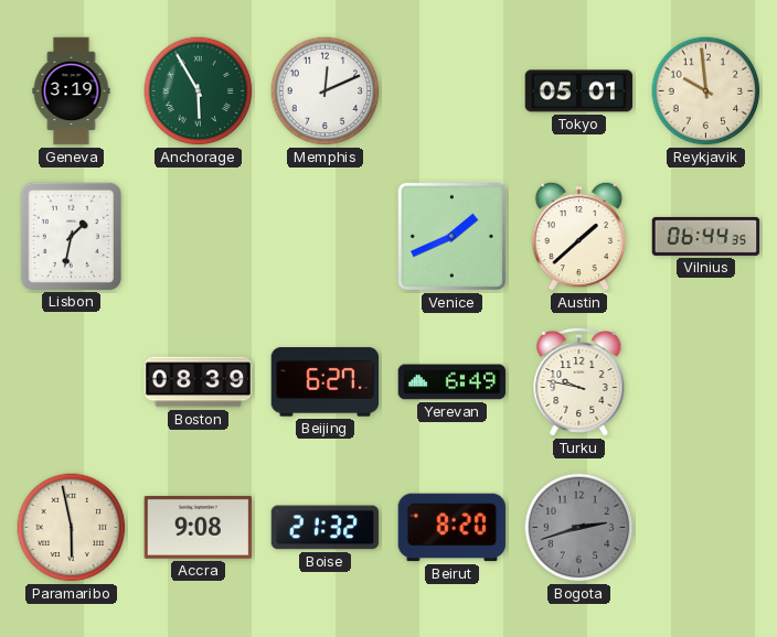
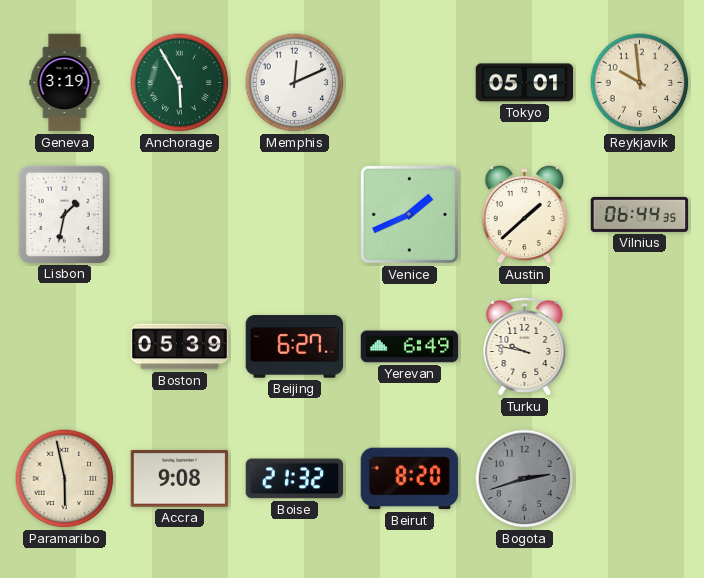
Boston: 08:39 -> 05:39
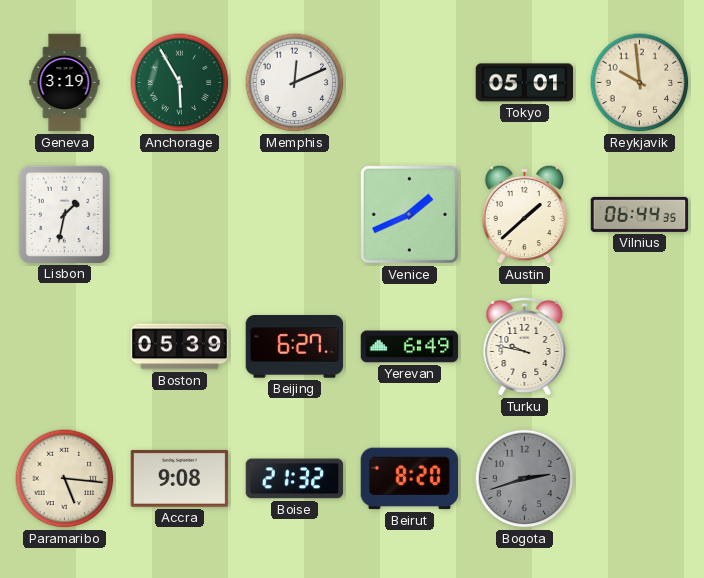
Paramaribo: 5:58 -> 5:16
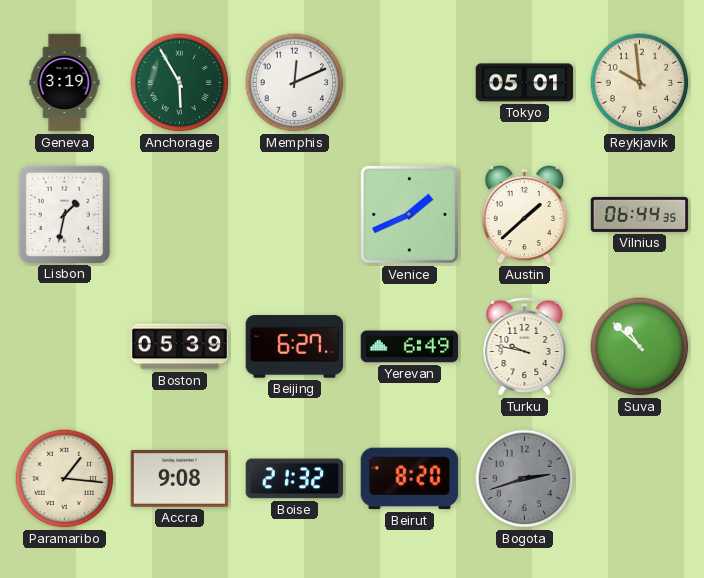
Suva: none -> 10:52
Paramaribo: 5:16 -> 1:16
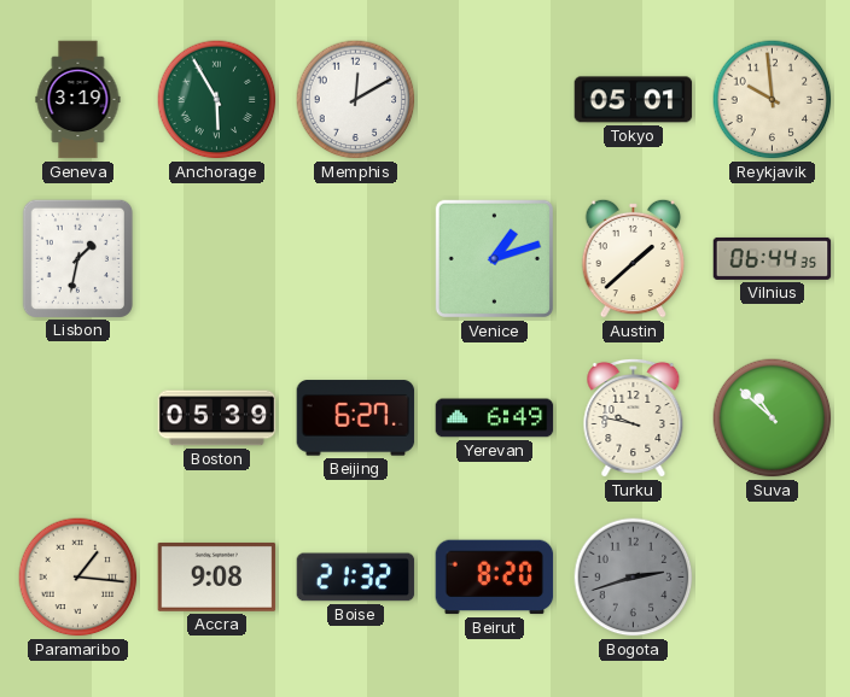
Memphis: 12:11 -> 12:10
Venice: 1:41 -> 1:12
